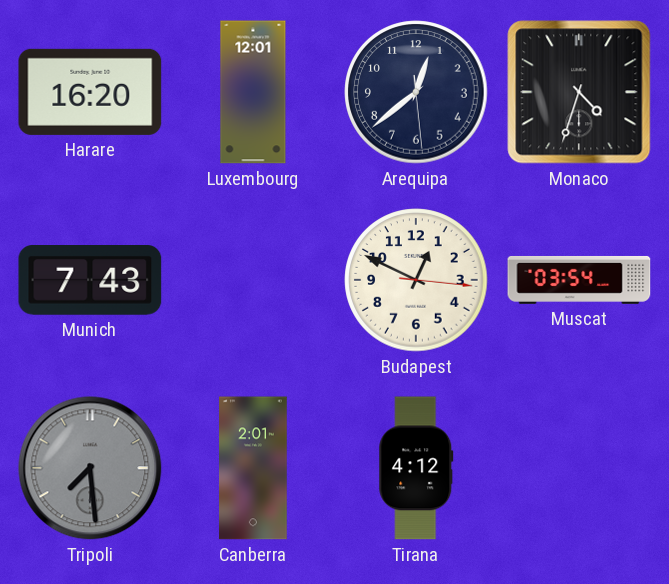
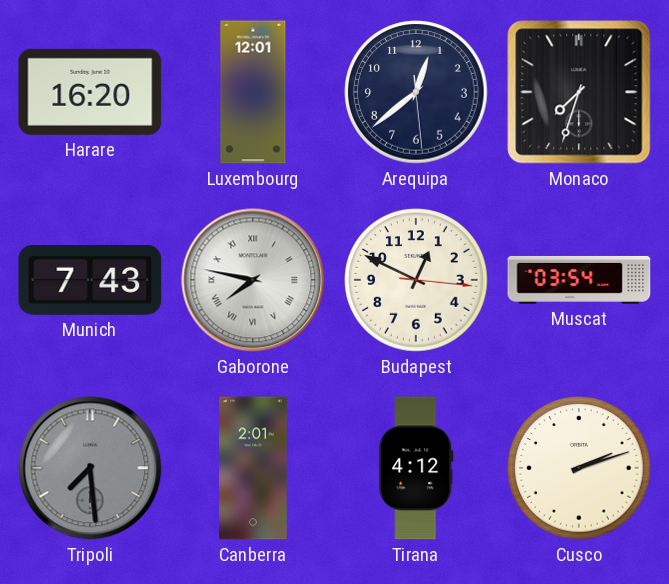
Monaco: 4:33 -> 7:33
Gaborone: none -> 7:47
Cusco: none -> 2:12
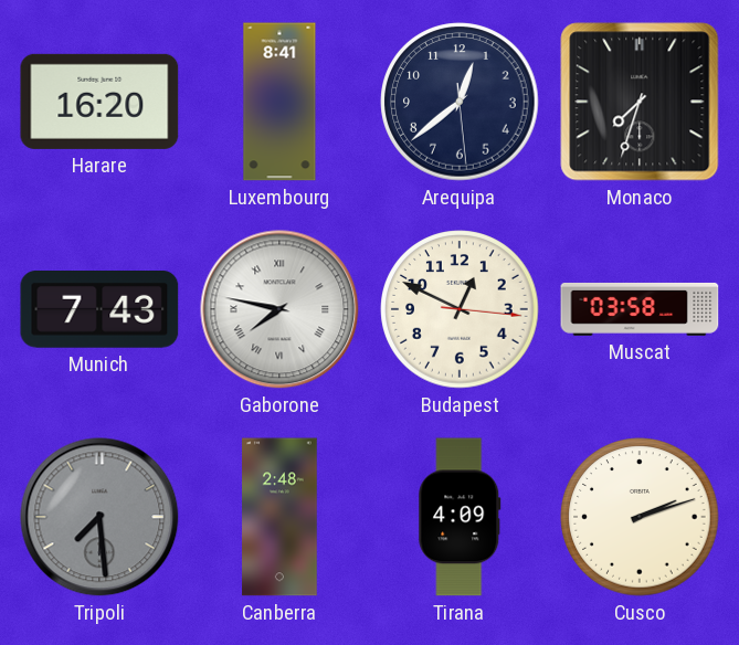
Luxembourg: 12:01 -> 8:41
Muscat: 03:54 -> 03:58
Canberra: 2:01 -> 2:48
Tirana: 4:12 -> 4:09
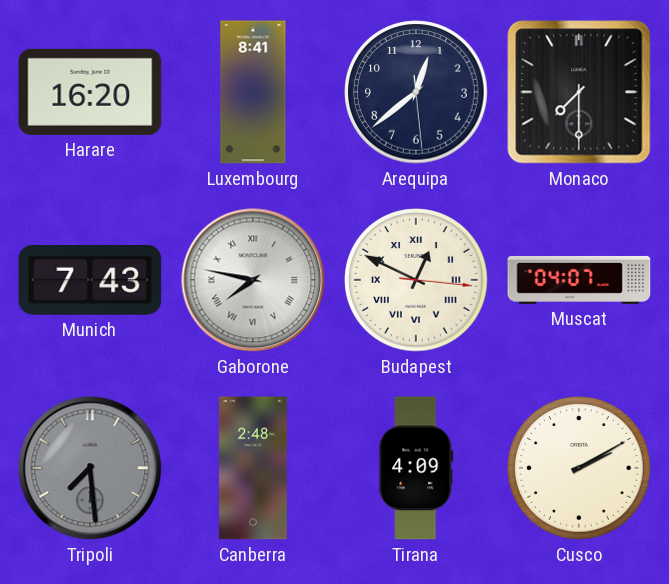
Monaco: 7:33 -> 7:30
Budapest numerals: Arabic -> Roman
Muscat: 03:58 -> 04:07
Cusco: 2:12 -> 2:10
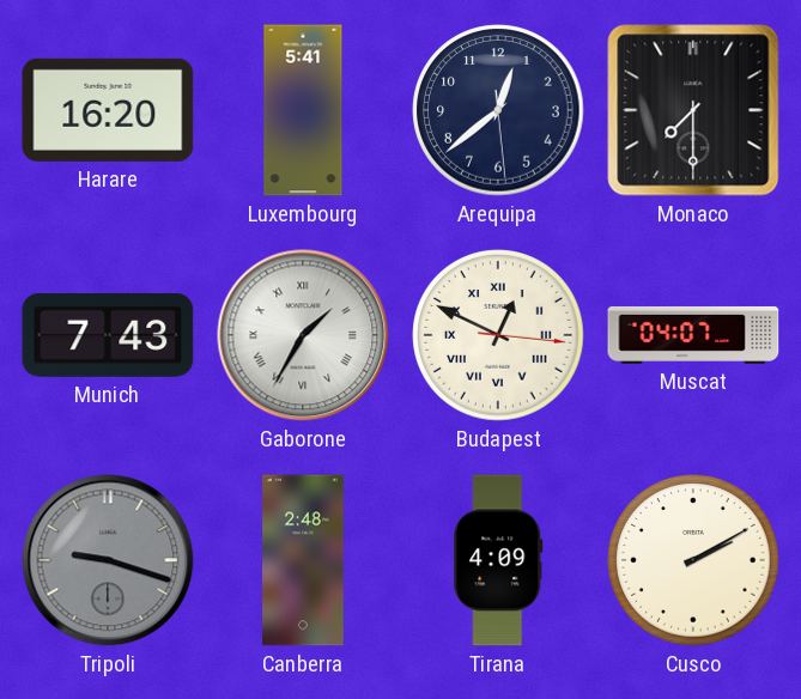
Luxembourg: 8:41 -> 5:41
Gaborone: 7:47 -> 1:35
Tripoli: 7:29 -> 9:18
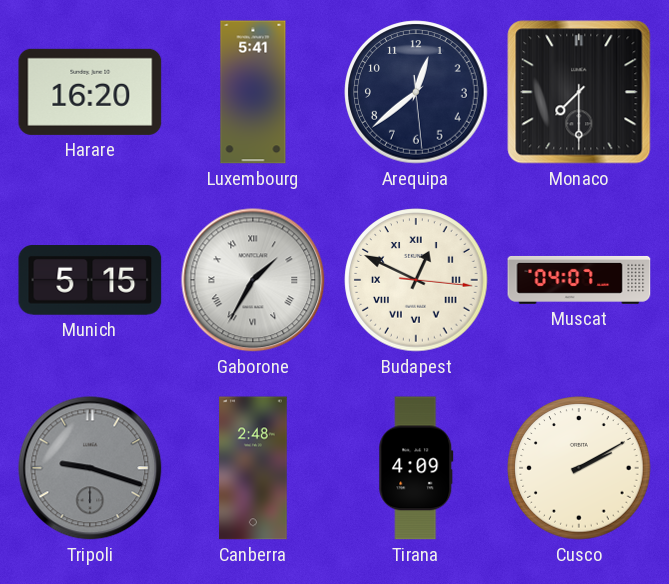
Munich: 7:43 -> 5:15
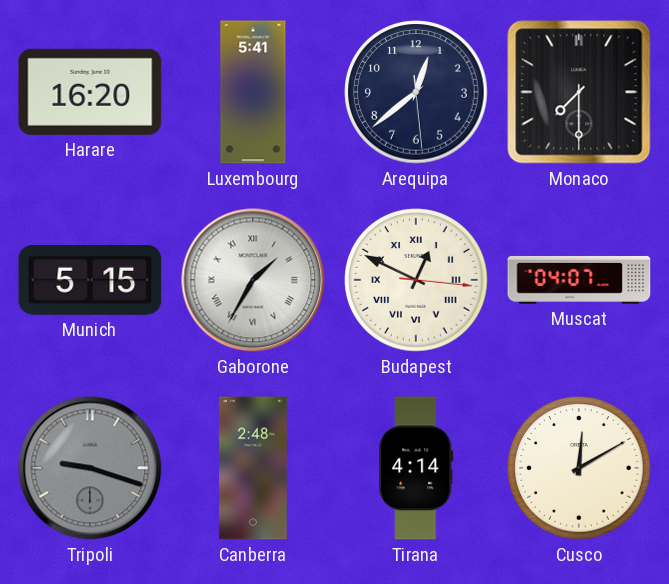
Tirana: 4:09 -> 4:14
Cusco: 2:10 -> 12:10
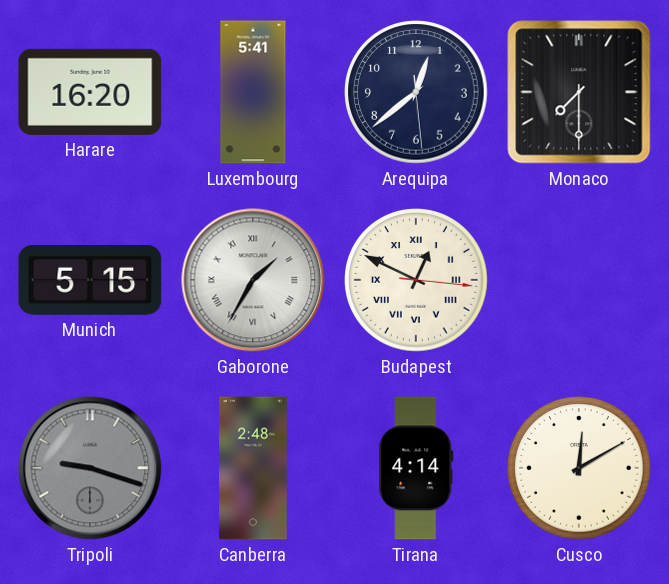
Muscat: 04:07 -> none
